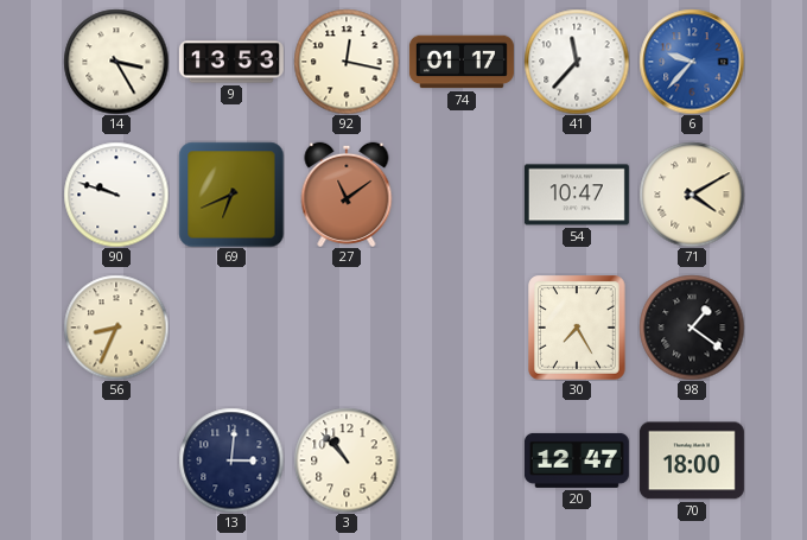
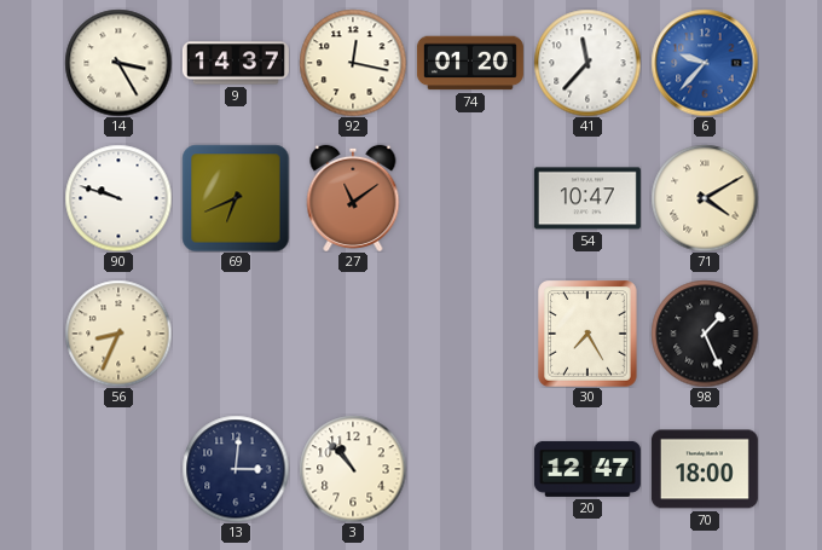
9: 13:53 -> 14:37
74: 01:17 -> 01:20
98: 1:21 -> 1:26
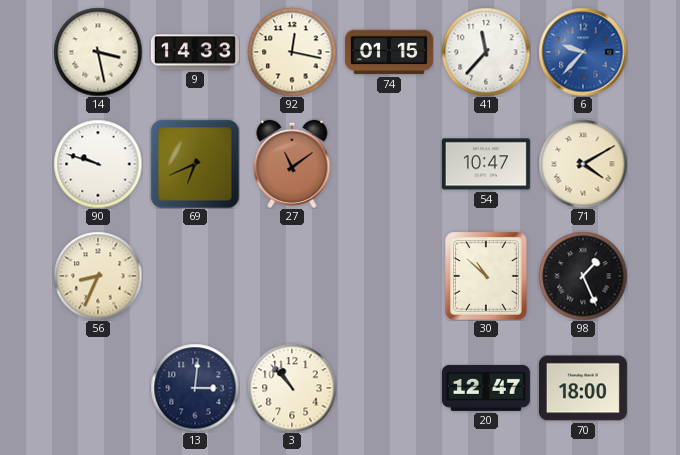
14: 3:25 -> 3:28
9: 14:37 -> 14:33
74: 01:20 -> 01:15
30: 7:25 -> 10:52
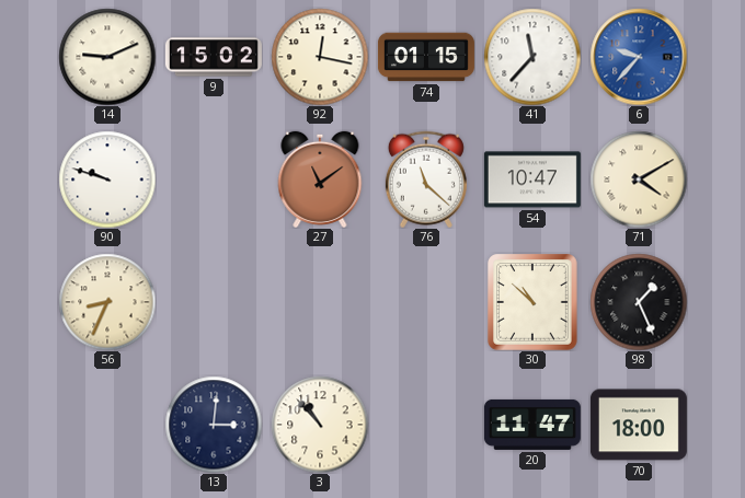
14: 3:28 -> 9:11
9: 14:33 -> 15:02
69: 6:41 -> none
76: none -> 11:22
20: 12:47 -> 11:47
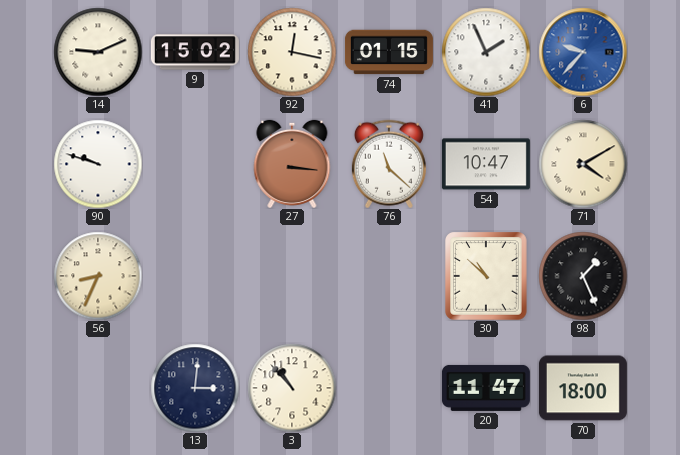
41: 11:37 -> 1:56
27: 11:09 -> 3:16
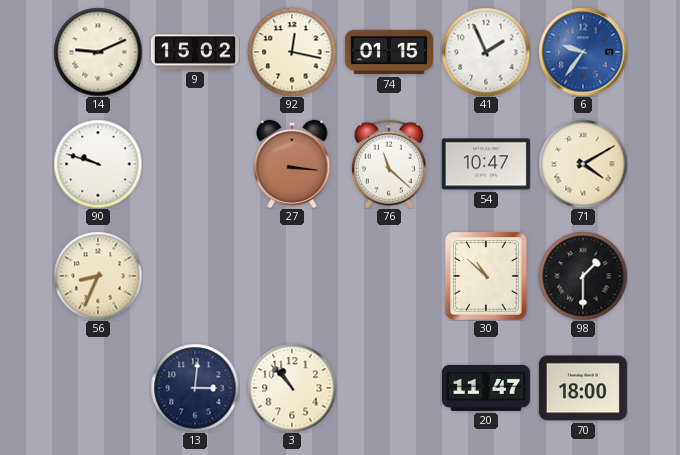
6: 9:37 -> 9:36
98: 1:26 -> 1:30
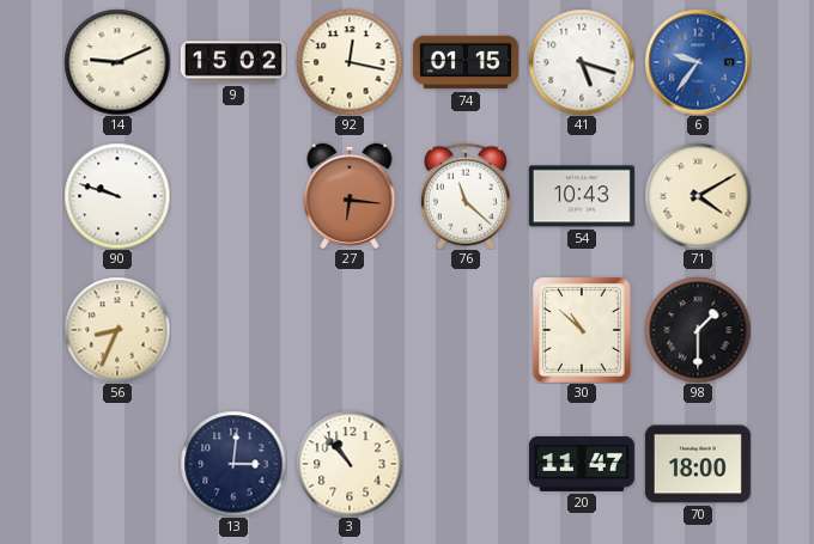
41: 1:56 -> 5:18
27: 3:16 -> 6:16
54: 10:47 -> 10:43
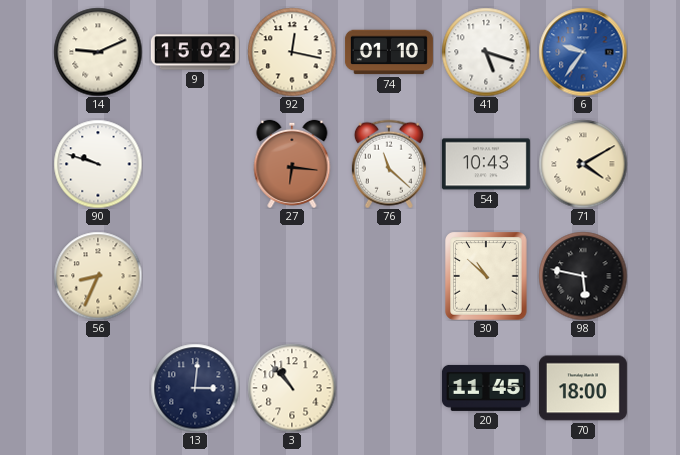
74: 01:15 -> 01:10
98: 1:30 -> 5:47
20: 11:47 -> 11:45
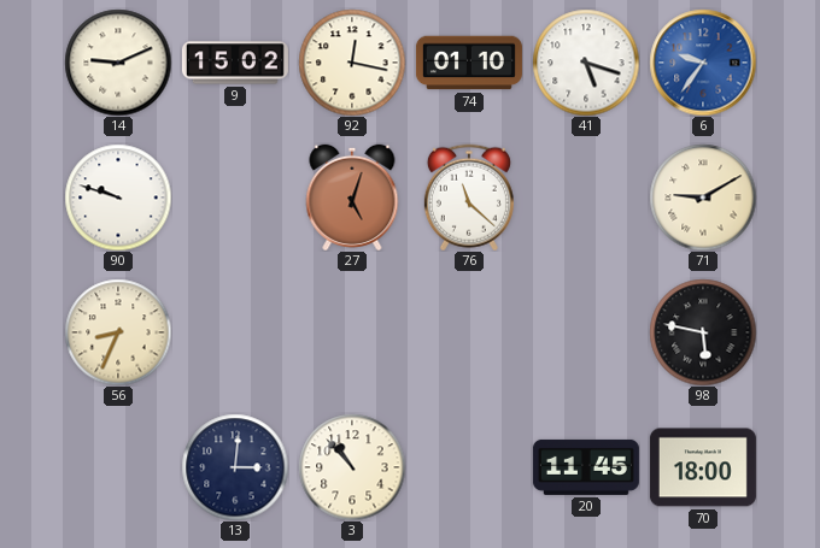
27: 6:16 -> 5:03
54: 10:43 -> none
71: 4:10 -> 9:10
30: 10:52 -> none
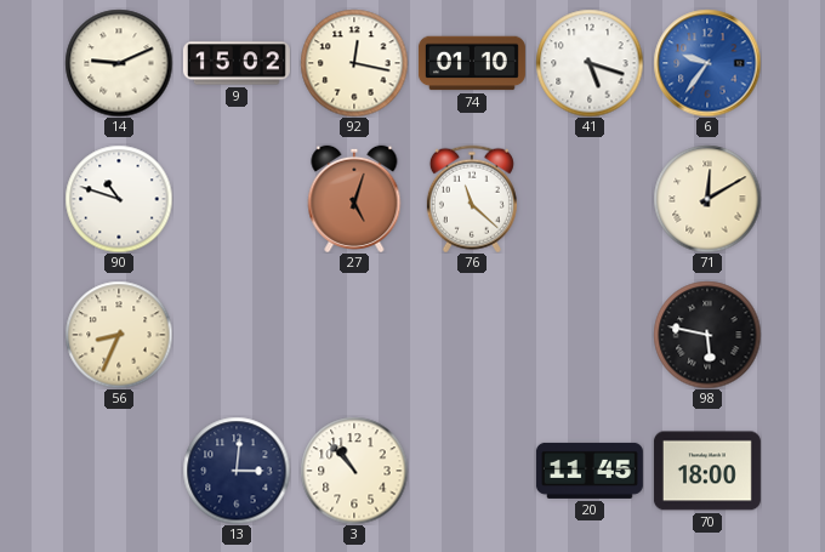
90: 9:48 -> 10:48
71: 9:10 -> 12:10
